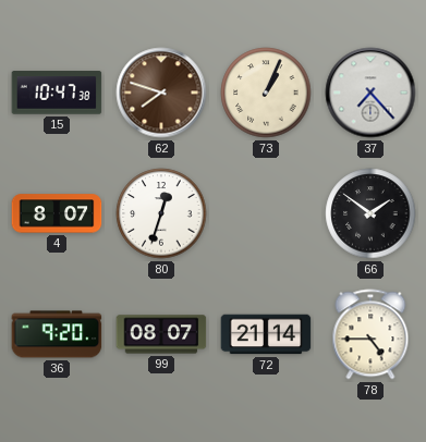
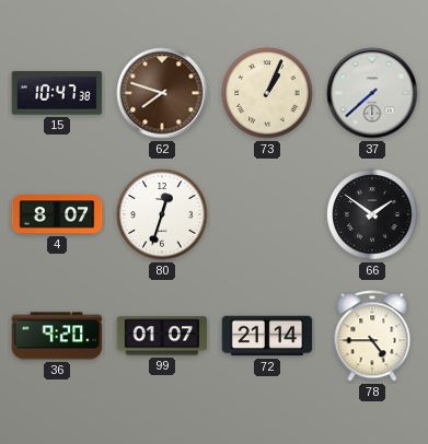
37: 7:23 -> 7:38
99: 08:07 -> 01:07
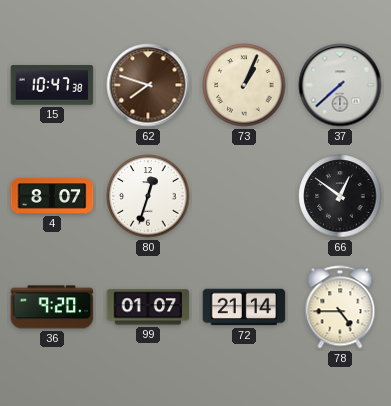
66: 1:51 -> 12:51
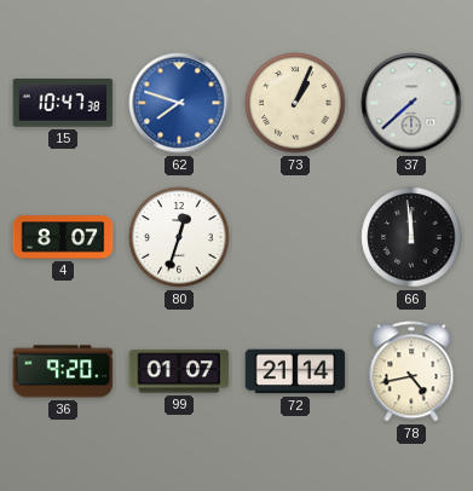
62 dial: brown -> blue
66: 12:51 -> 11:59
78: 4:45 -> 4:43
